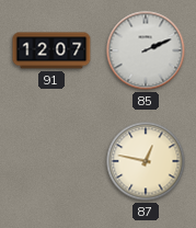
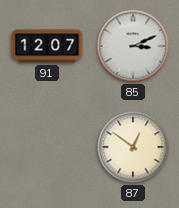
85: 2:11 -> 3:11
87: 12:47 -> 12:51
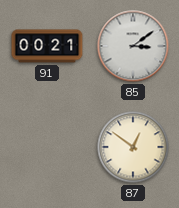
91: 12:07 -> 00:21
85: 3:11 -> 3:09
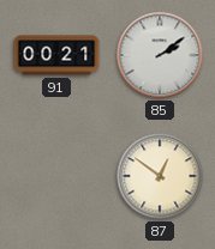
85: 3:09 -> 2:09
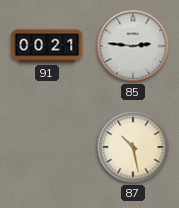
85: 2:09 -> 2:46
87: 12:51 -> 10:28
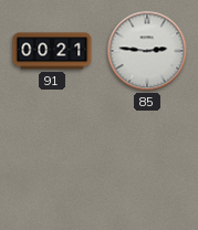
87: 10:28 -> none
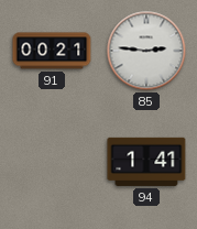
94: none -> 1:41
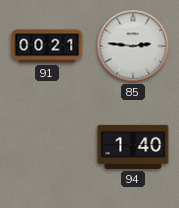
94: 1:41 -> 1:40
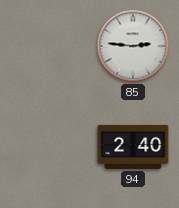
91: 00:21 -> none
94: 1:40 -> 2:40
